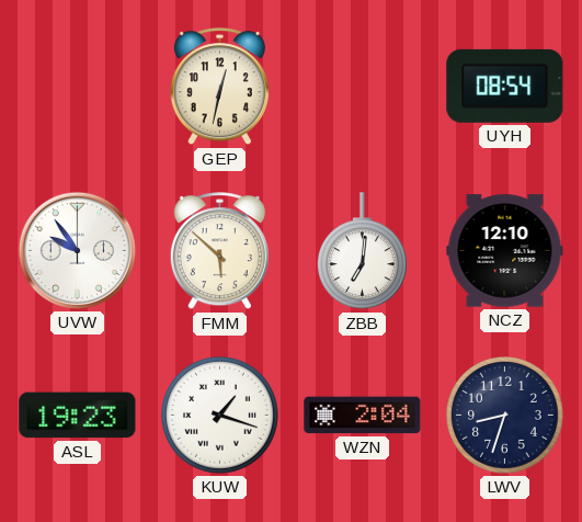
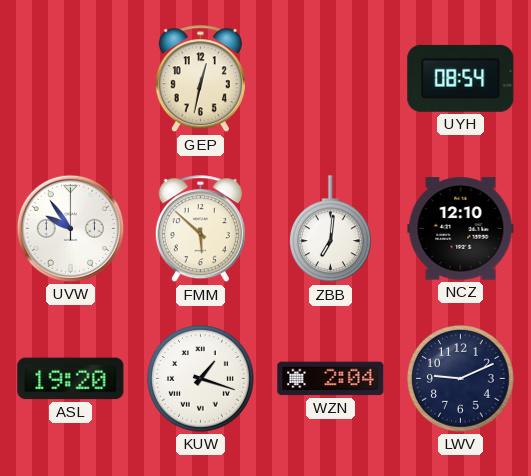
ASL: 19:23 -> 19:20
LWV: 8:33 -> 9:11
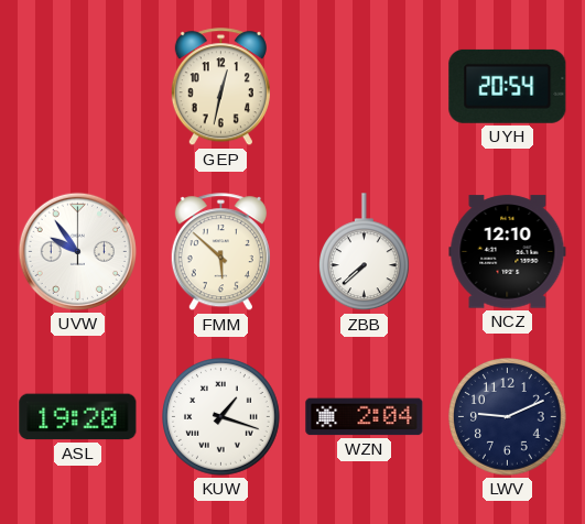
UYH: 08:54 -> 20:54
ZBB: 7:01 -> 7:38
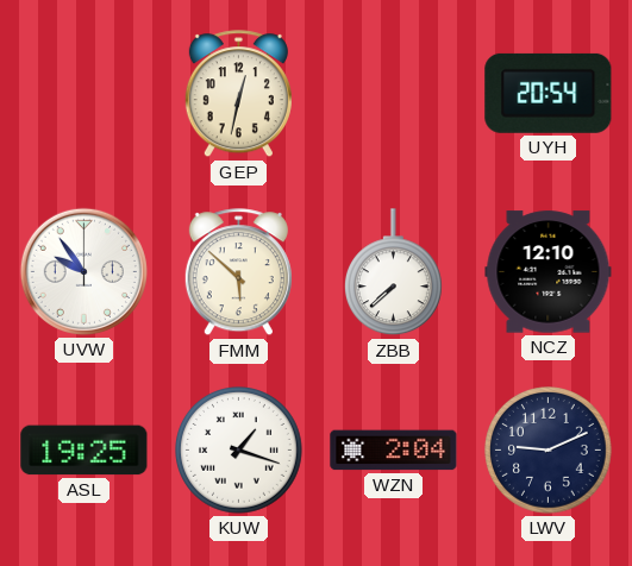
ASL: 19:20 -> 19:25
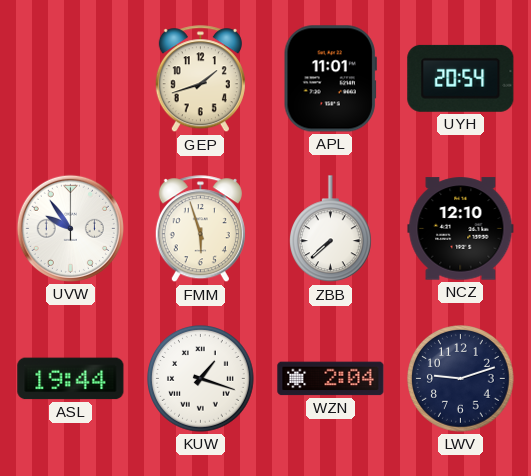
GEP: 12:32 -> 1:42
APL: none -> 11:01
FMM: 5:52 -> 5:57
ASL: 19:25 -> 19:44
LWV: 9:11 -> 9:12
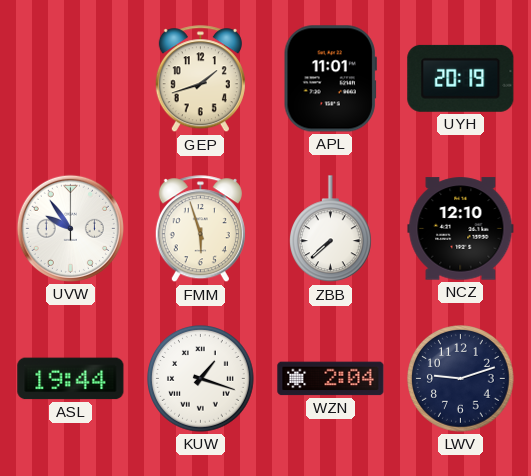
UYH: 20:54 -> 20:19
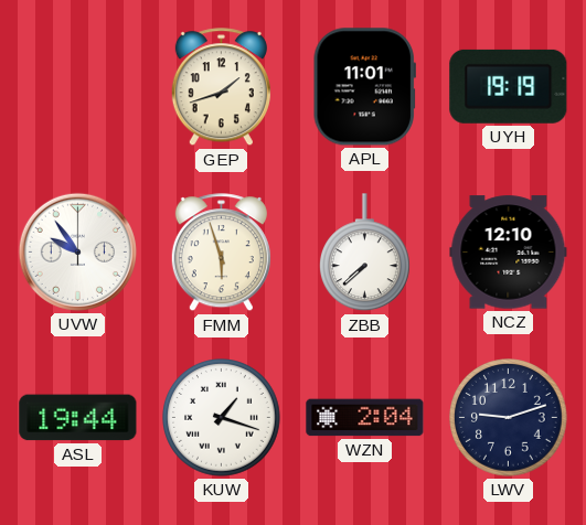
UYH: 20:19 -> 19:19
